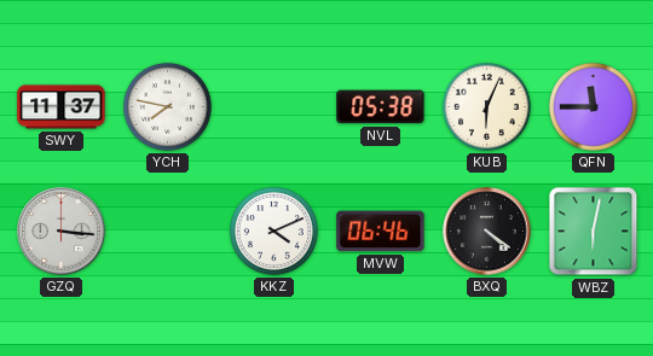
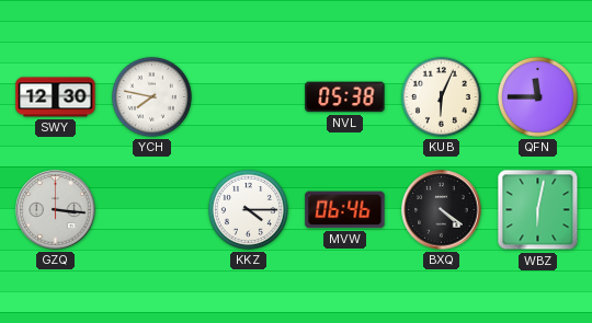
SWY: 11:37 -> 12:30
KKZ: 4:11 -> 4:15
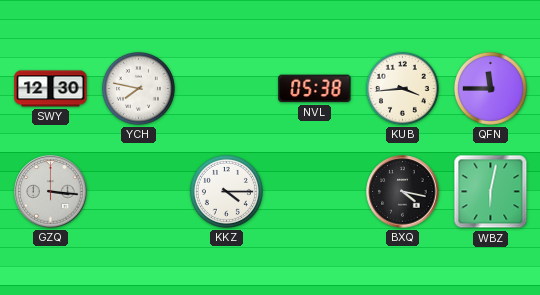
KUB: 6:04 -> 3:44
MVW: 06:46 -> none
BXQ: 4:21 -> 4:17
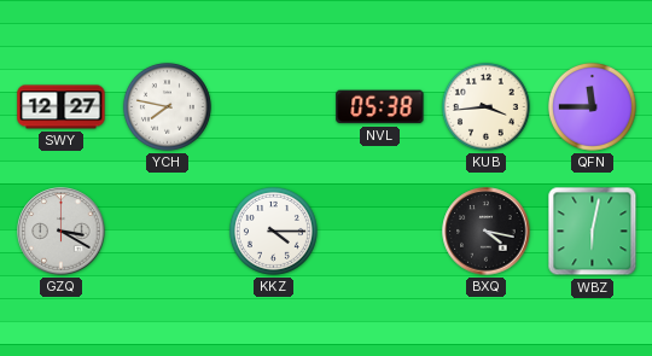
SWY: 12:30 -> 12:27
GZQ: 3:16 -> 3:20
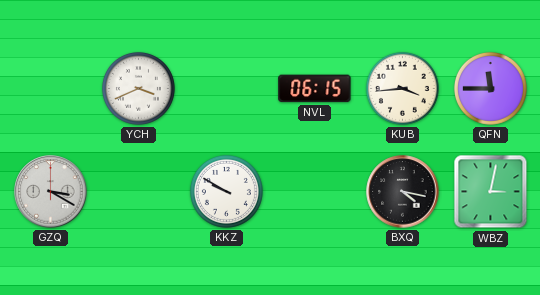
SWY: 12:27 -> none
YCH: 7:47 -> 3:41
NVL: 05:38 -> 06:15
KKZ: 4:15 -> 9:50
WBZ: 6:02 -> 3:02
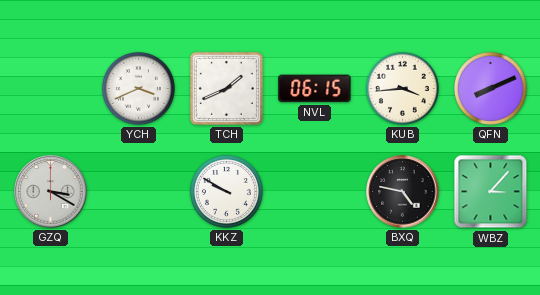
TCH: none -> 1:41
QFN: 11:45 -> 8:11
BXQ: 4:17 -> 4:47
WBZ: 3:02 -> 3:07
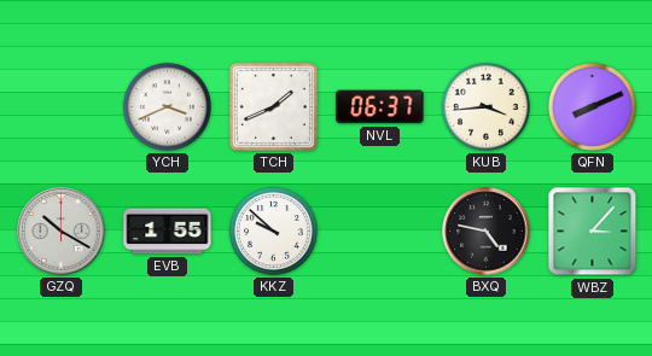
NVL: 06:15 -> 06:37
GZQ: 3:20 -> 10:20
EVB: none -> 1:55
KKZ: 9:50 -> 9:52
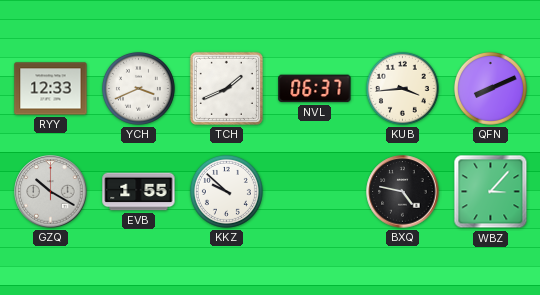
RYY: none -> 12:33
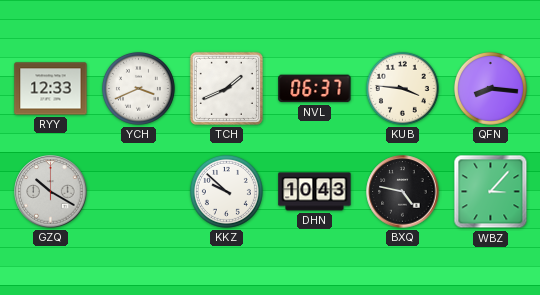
KUB: 3:44 -> 3:46
QFN: 8:11 -> 8:16
EVB: 1:55 -> none
DHN: none -> 10:43
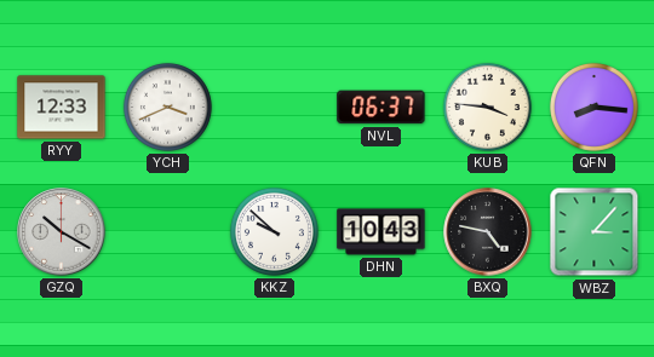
TCH: 1:41 -> none
